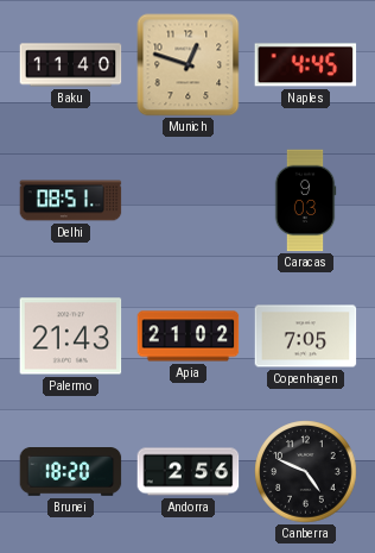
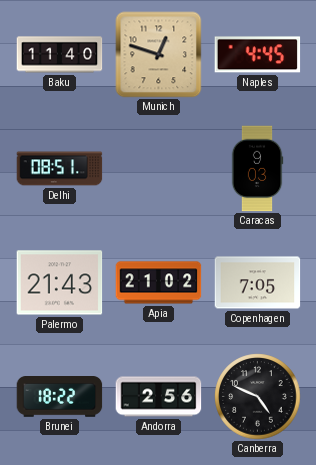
Brunei: 18:20 -> 18:22
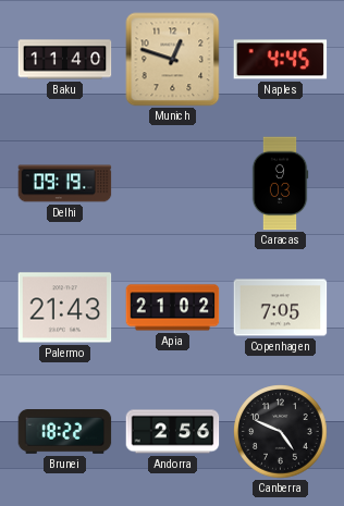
Delhi: 08:51 -> 09:19
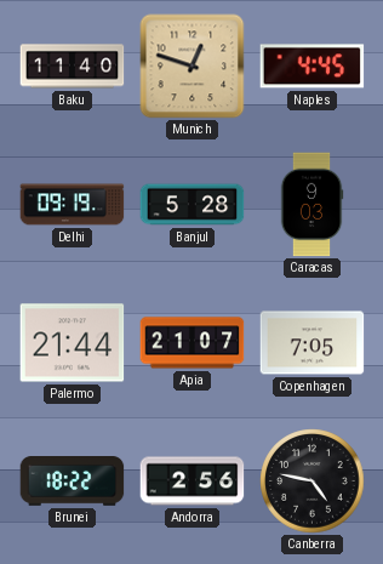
Banjul: none -> 5:28
Palermo: 21:43 -> 21:44
Apia: 21:02 -> 21:07
Canberra: 4:49 -> 4:47
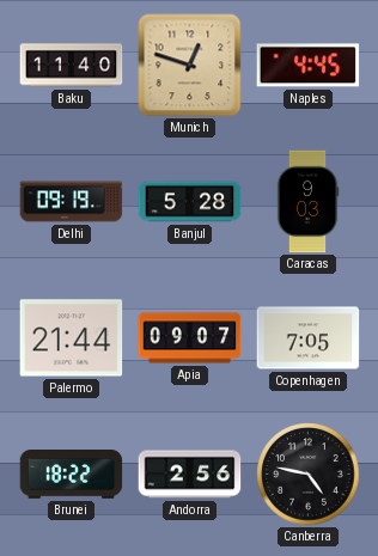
Apia: 21:07 -> 09:07
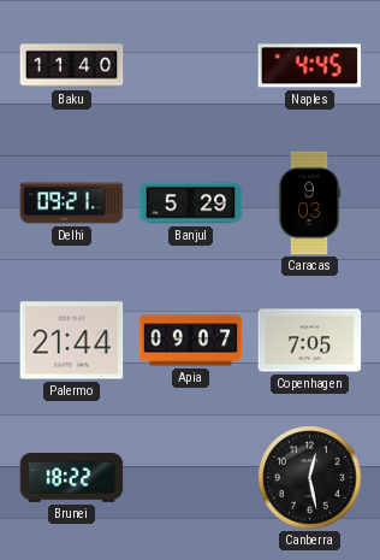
Munich: 12:48 -> none
Delhi: 09:19 -> 09:21
Banjul: 5:28 -> 5:29
Andorra: 2:56 -> none
Canberra: 4:47 -> 12:28
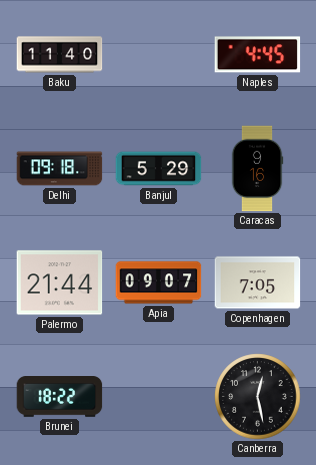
Delhi: 09:21 -> 09:18
Caracas: 9:03 -> 9:16
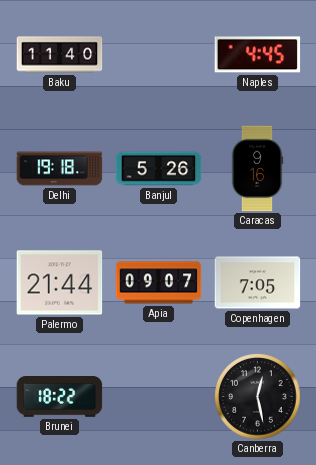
Delhi: 09:18 -> 19:18
Banjul: 5:29 -> 5:26
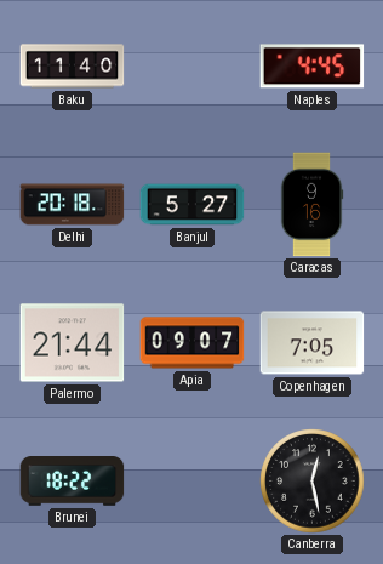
Delhi: 19:18 -> 20:18
Banjul: 5:26 -> 5:27
